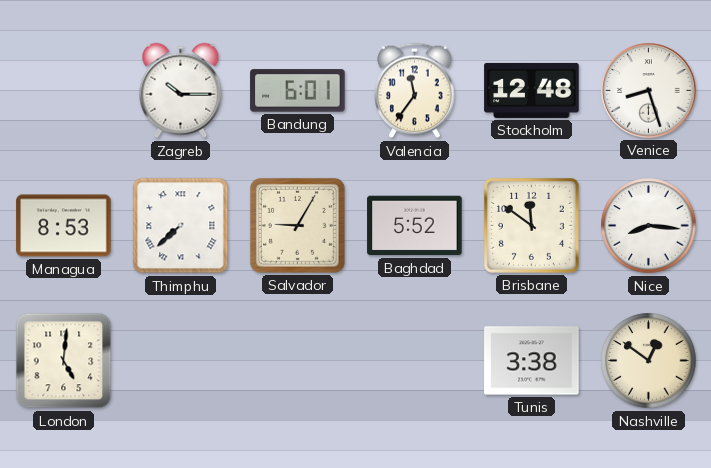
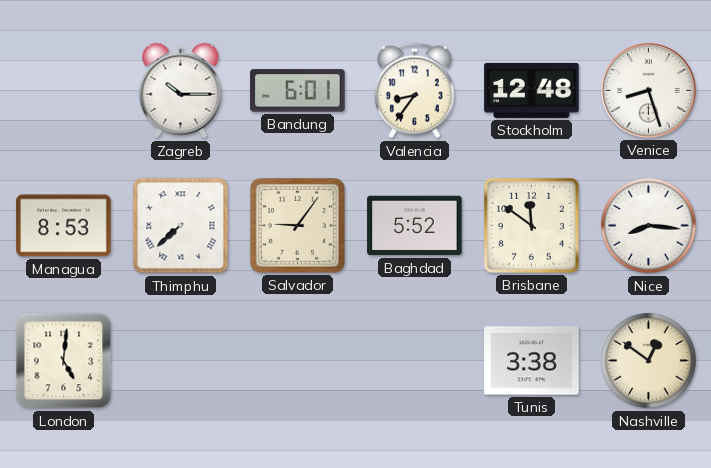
Valencia: 11:36 -> 8:36
Salvador: 9:05 -> 9:06
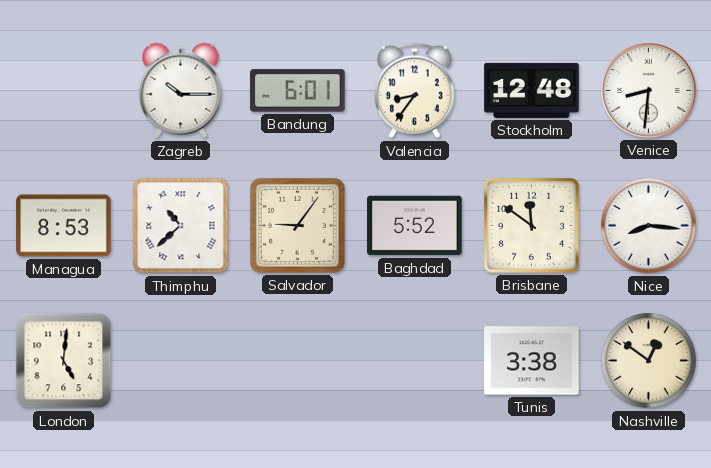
Venice: 8:27 -> 8:31
Thimphu: 7:38 -> 10:38
